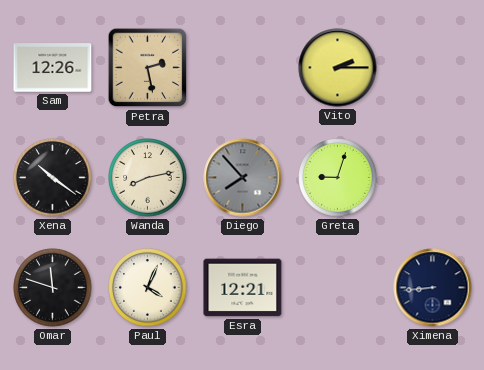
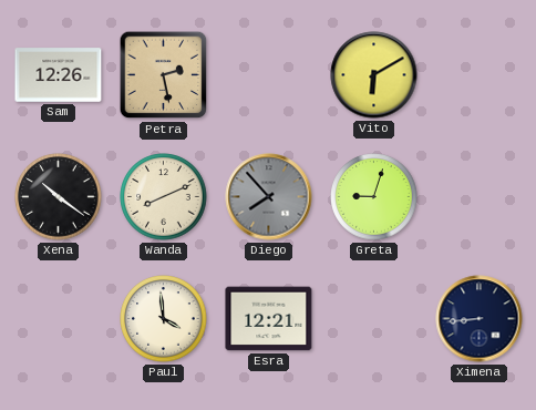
Vito: 2:15 -> 6:10
Wanda: 8:13 -> 8:11
Omar: 11:48 -> none
Paul: 4:04 -> 3:59
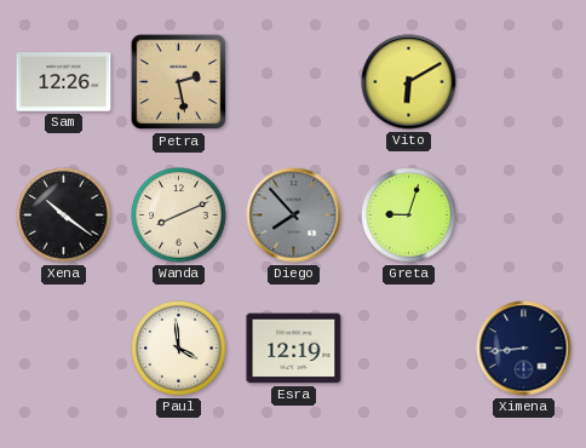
Esra: 12:21 -> 12:19
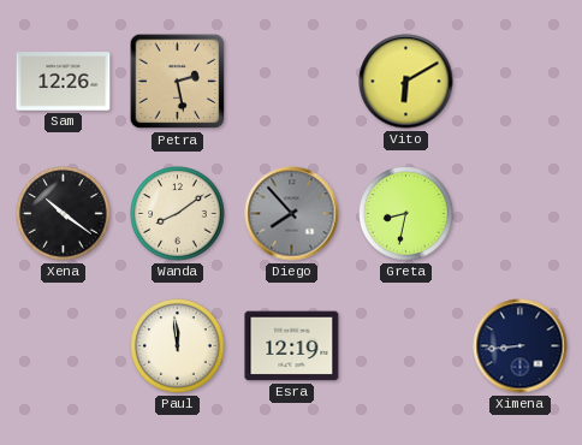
Wanda: 8:11 -> 8:09
Greta: 9:03 -> 8:32
Paul: 3:59 -> 11:59
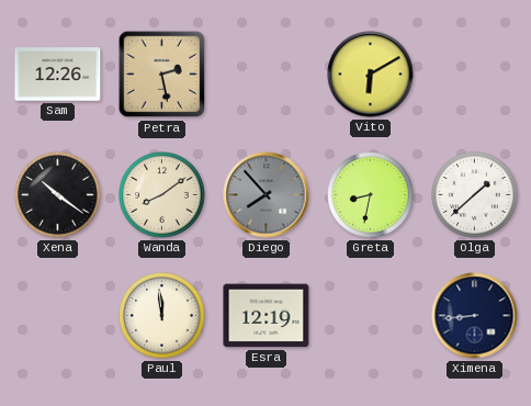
Olga: none -> 1:38
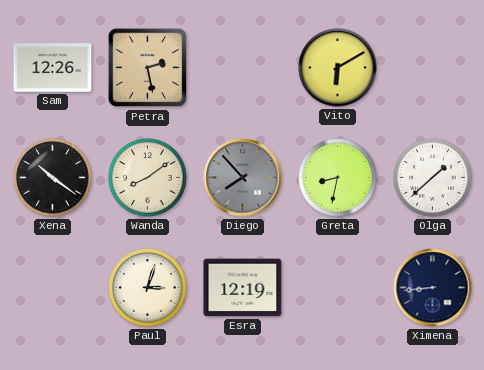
Paul: 11:59 -> 3:03
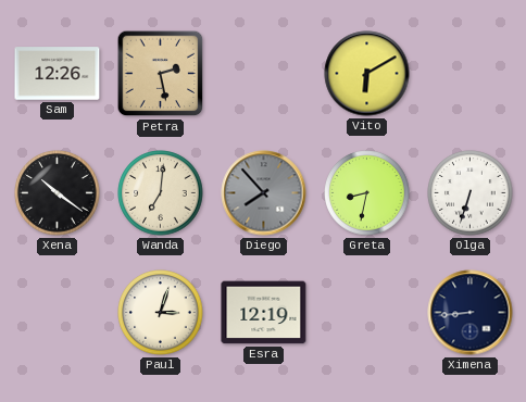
Wanda: 8:09 -> 7:01
Olga: 1:38 -> 6:33
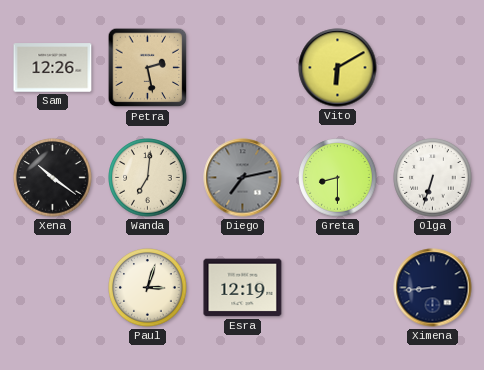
Diego: 7:53 -> 7:13
Greta: 8:32 -> 8:30
